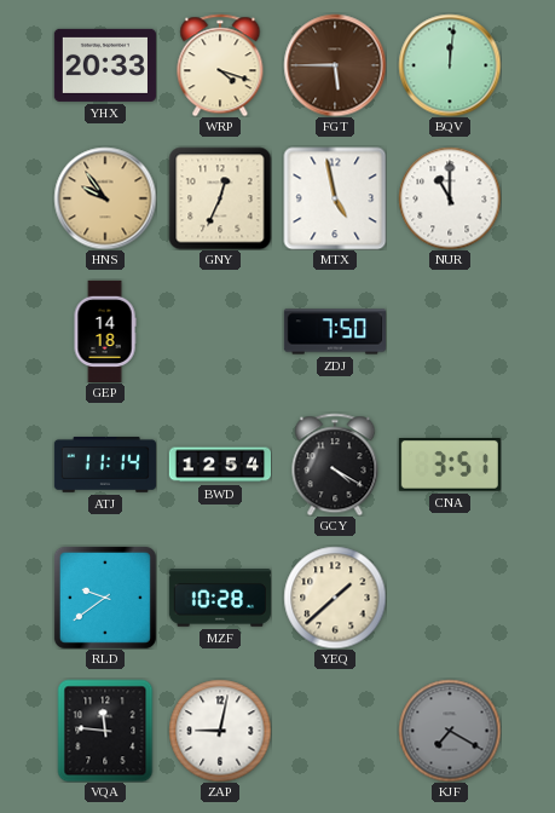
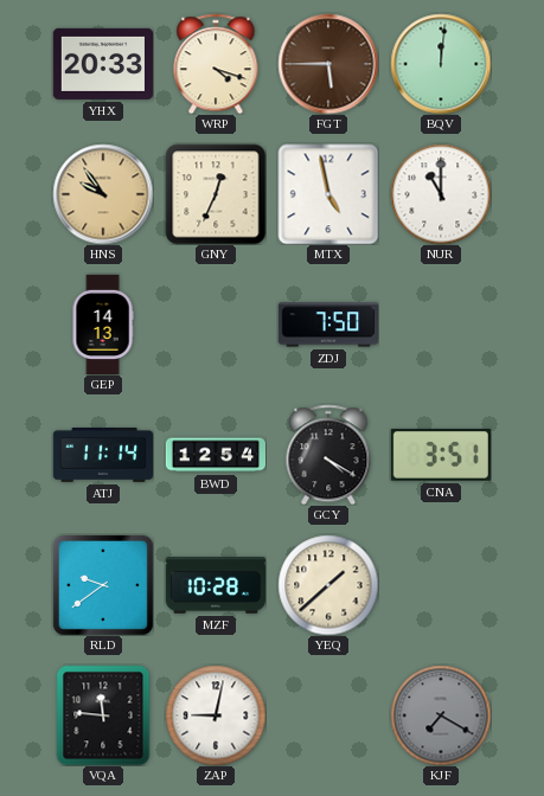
GEP: 14:18 -> 14:13
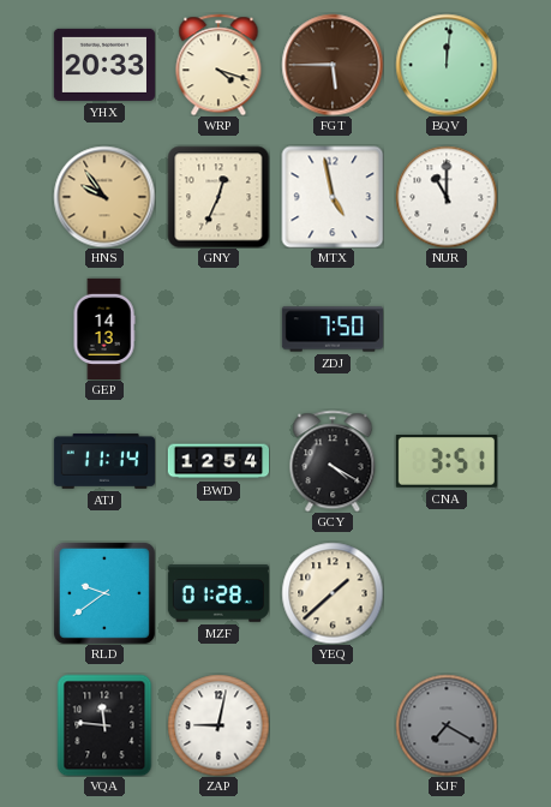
MZF: 10:28 -> 01:28
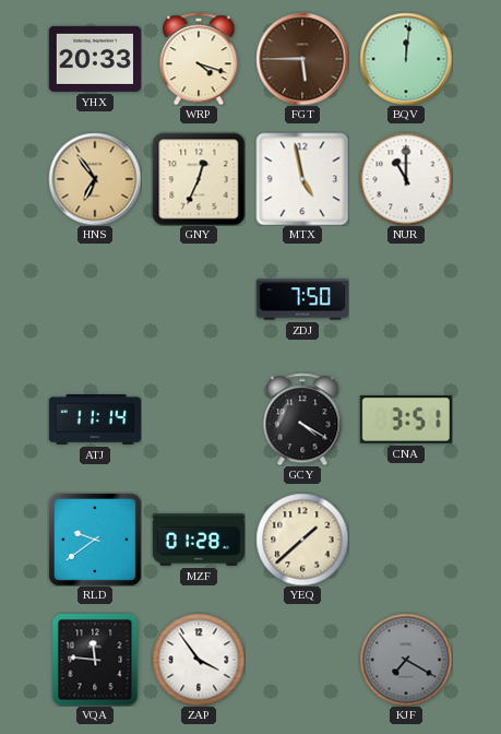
HNS: 9:54 -> 6:54
GEP: 14:13 -> none
BWD: 12:54 -> none
ZAP: 9:02 -> 3:54
